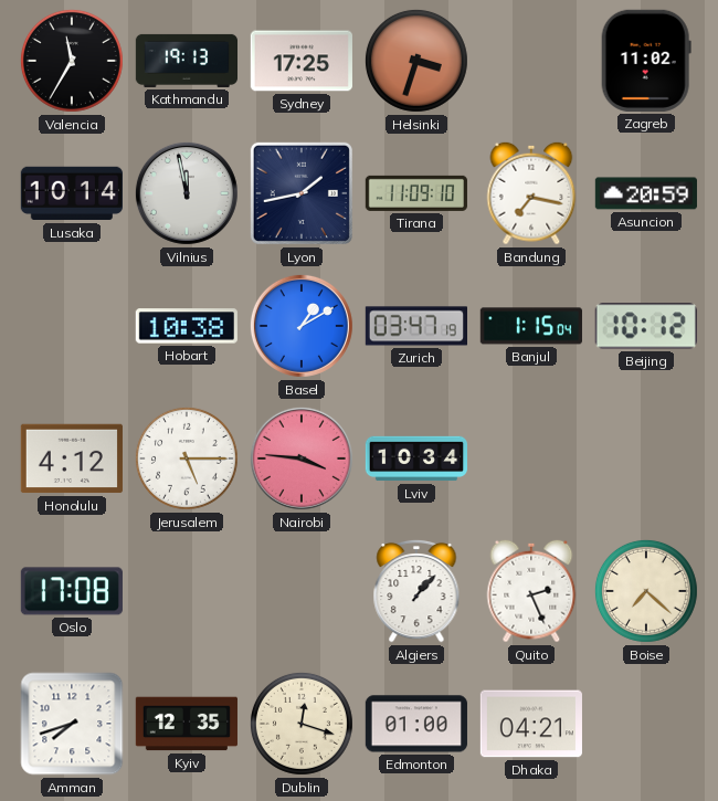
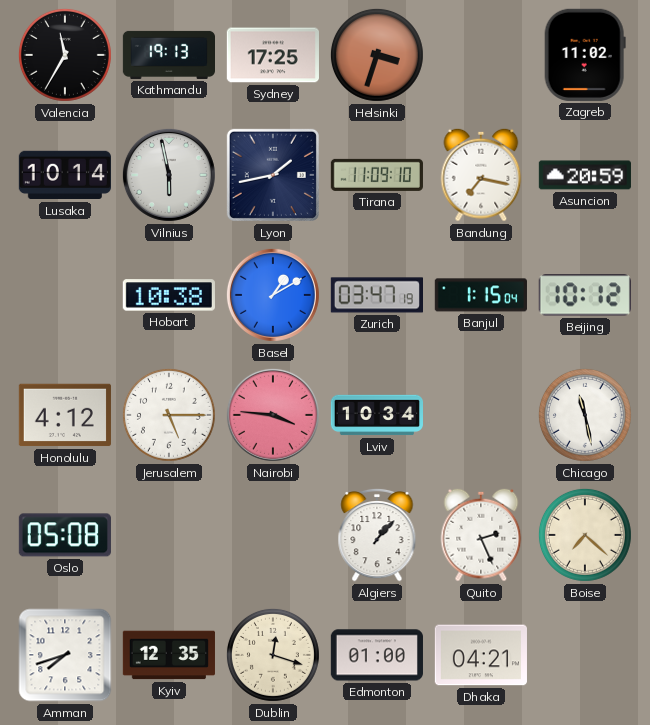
Vilnius: 11:58 -> 5:58
Chicago: none -> 11:28
Oslo: 17:08 -> 05:08
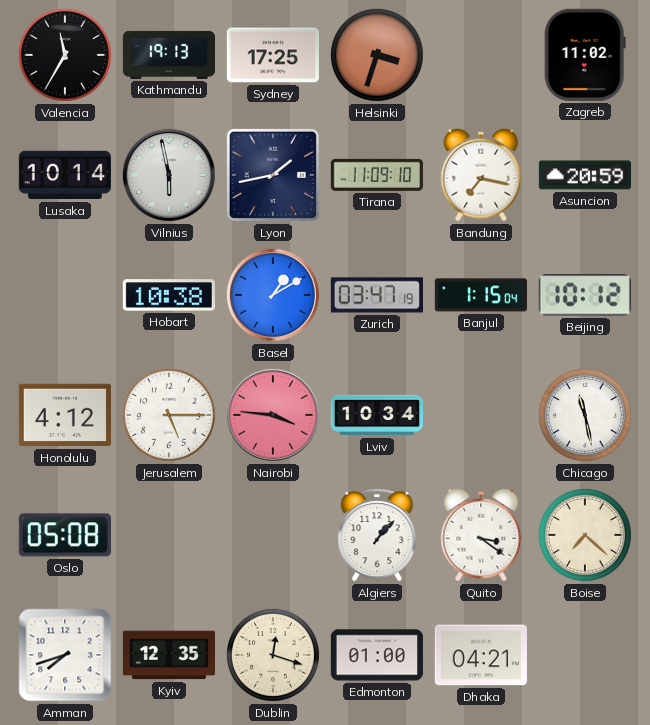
Quito: 2:26 -> 3:21
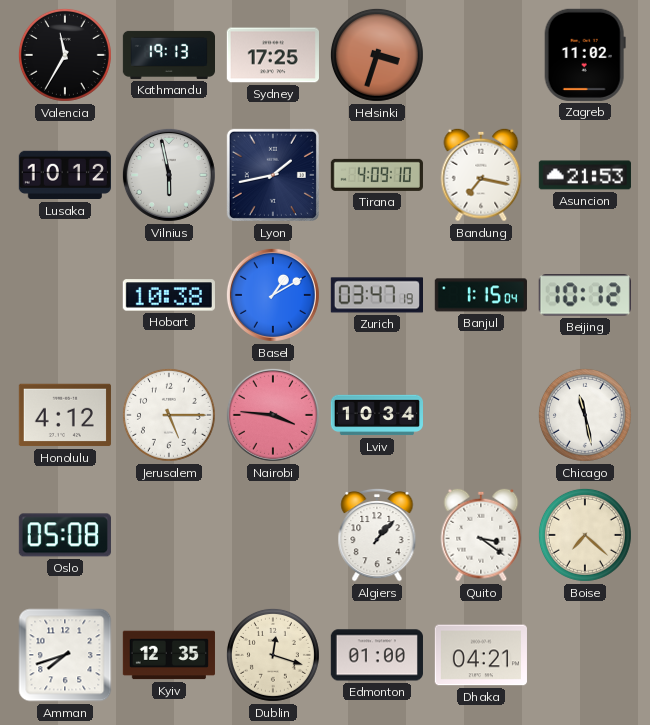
Lusaka: 10:14 -> 10:12
Tirana: 11:09 -> 4:09
Asuncion: 20:59 -> 21:53
